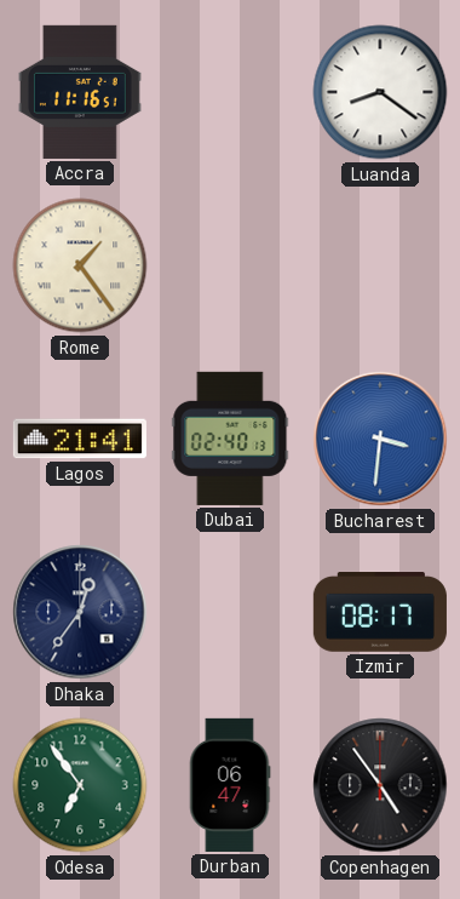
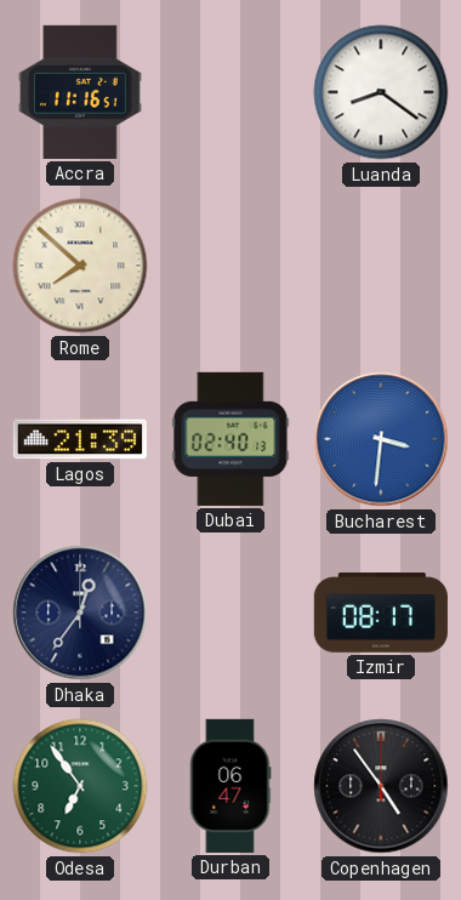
Rome: 1:24 -> 7:52
Lagos: 21:41 -> 21:39
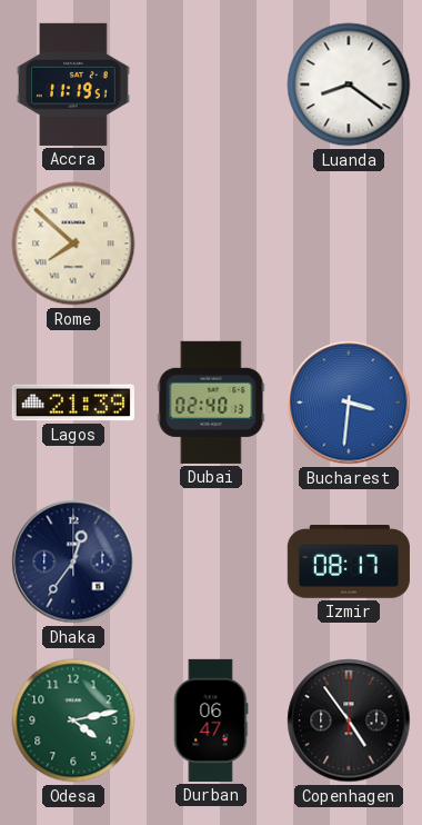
Accra: 11:16 -> 11:19
Odesa: 6:54 -> 4:13
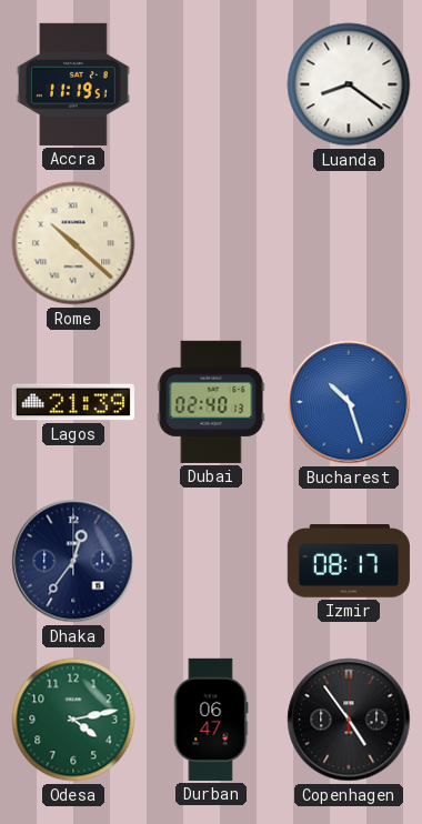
Rome: 7:52 -> 10:22
Bucharest: 3:31 -> 10:27
